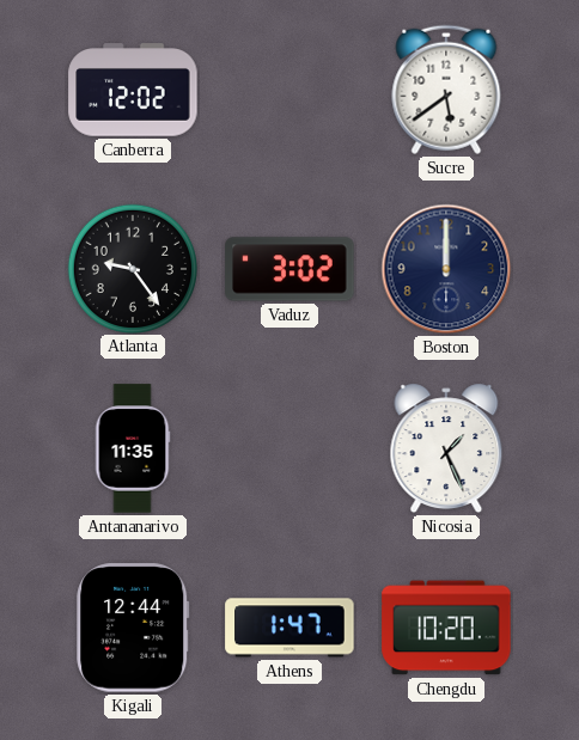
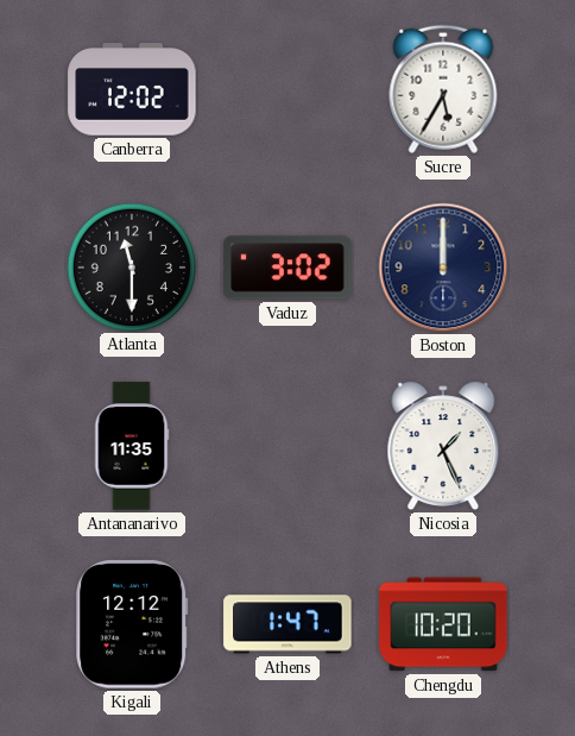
Sucre: 5:39 -> 5:35
Atlanta: 9:24 -> 11:30
Kigali: 12:44 -> 12:12
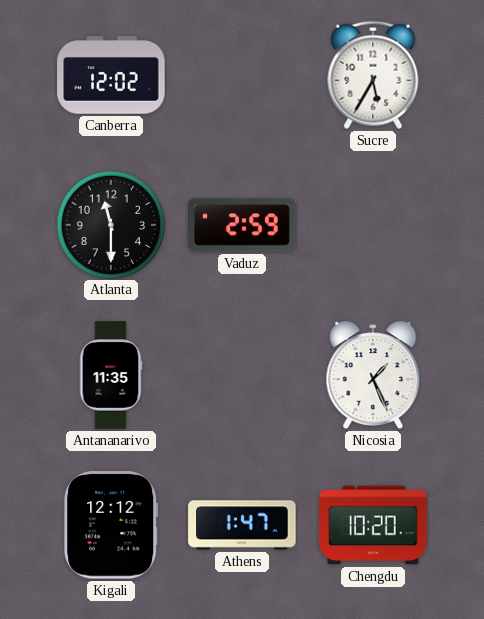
Vaduz: 3:02 -> 2:59
Boston: 12:00 -> none
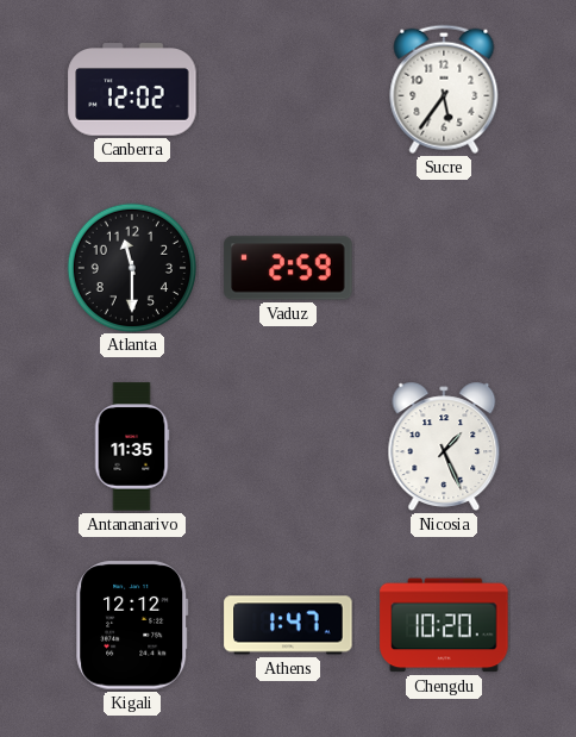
Sucre: 5:35 -> 5:36
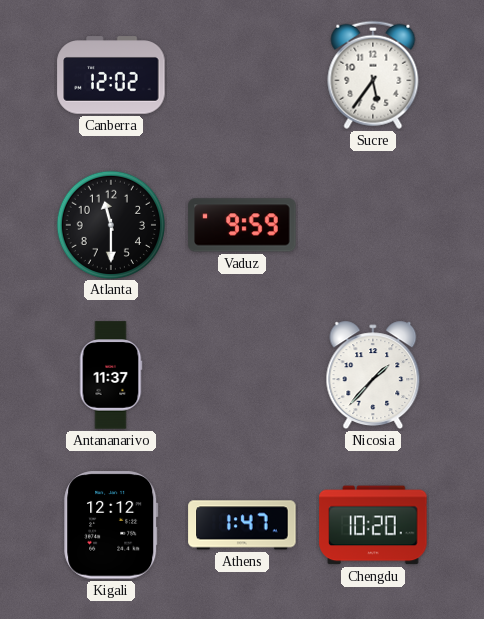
Vaduz: 2:59 -> 9:59
Antananarivo: 11:35 -> 11:37
Nicosia: 1:26 -> 1:37
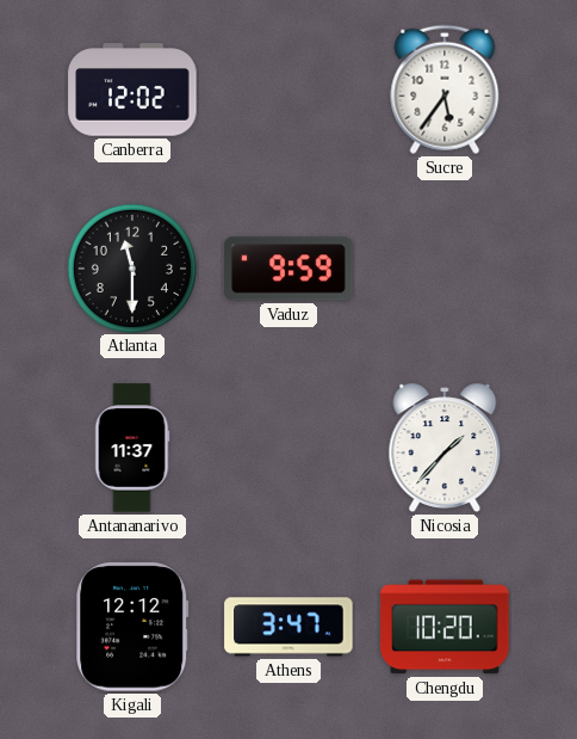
Athens: 1:47 -> 3:47
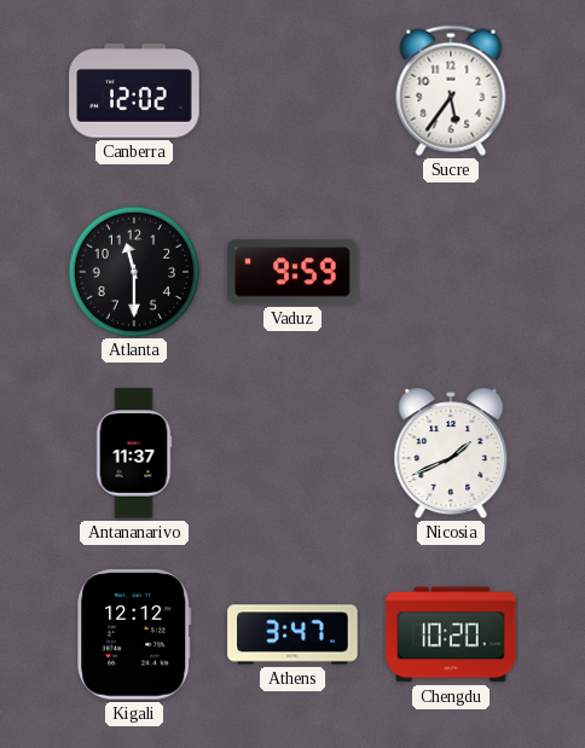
Nicosia: 1:37 -> 1:41
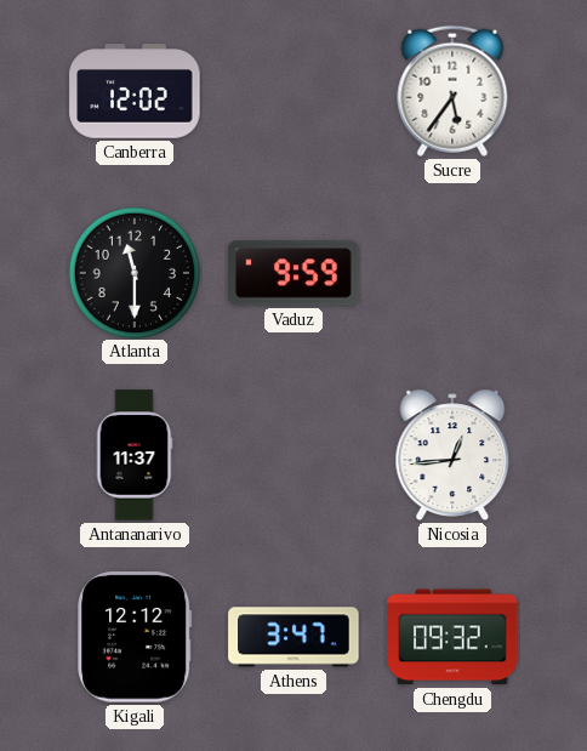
Nicosia: 1:41 -> 12:44
Chengdu: 10:20 -> 09:32
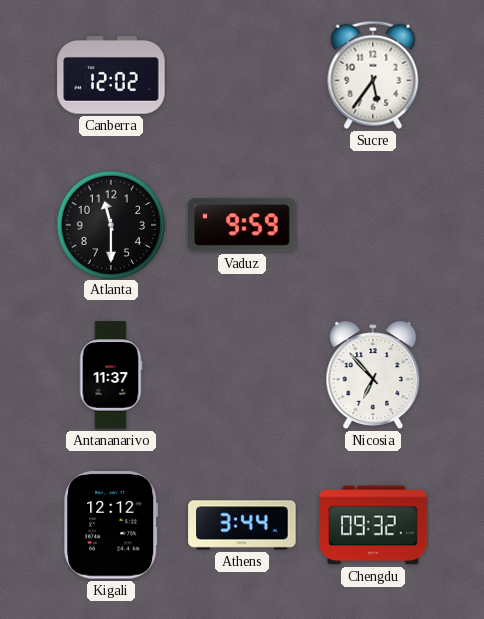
Nicosia: 12:44 -> 6:53
Athens: 3:47 -> 3:44
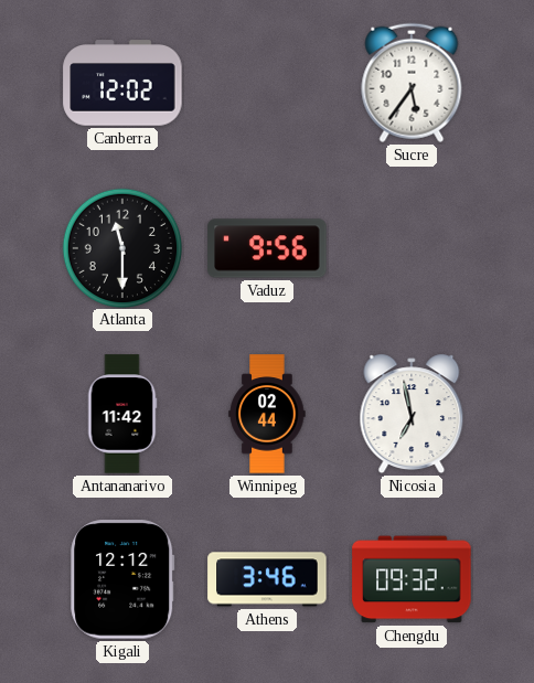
Vaduz: 9:59 -> 9:56
Antananarivo: 11:37 -> 11:42
Winnipeg: none -> 02:44
Nicosia: 6:53 -> 6:58
Athens: 3:44 -> 3:46
